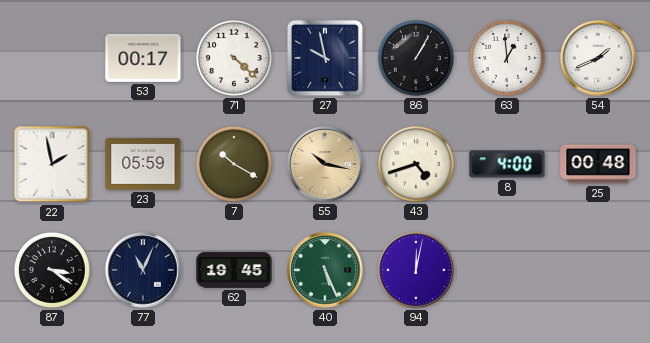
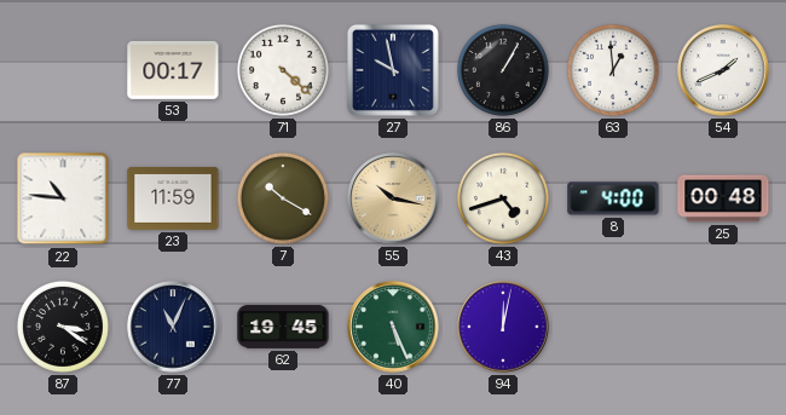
22: 1:58 -> 10:46
23: 05:59 -> 11:59
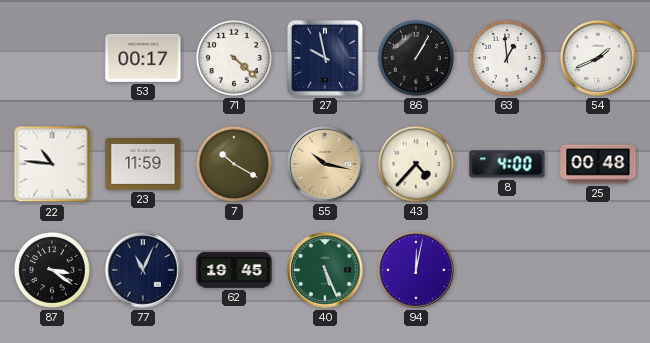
43: 4:42 -> 4:37
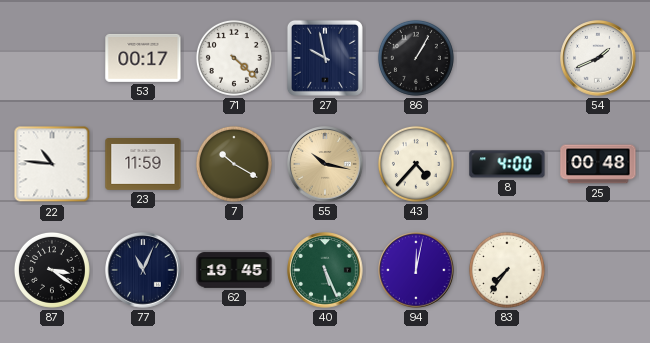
63: 12:59 -> none
83: none -> 7:36
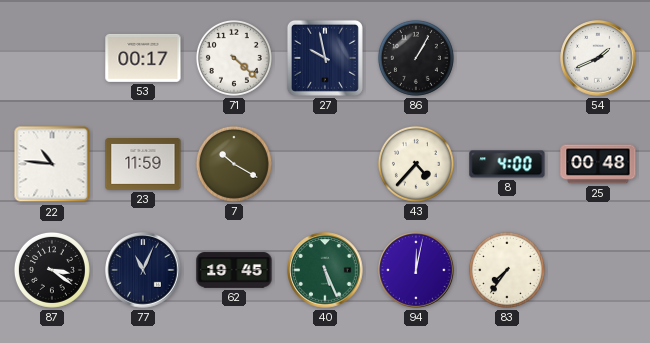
55: 10:17 -> none
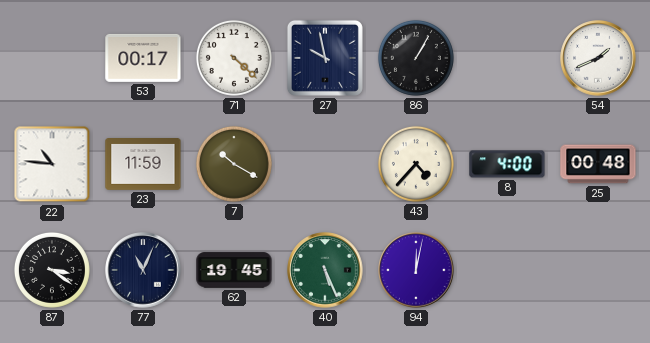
83: 7:36 -> none
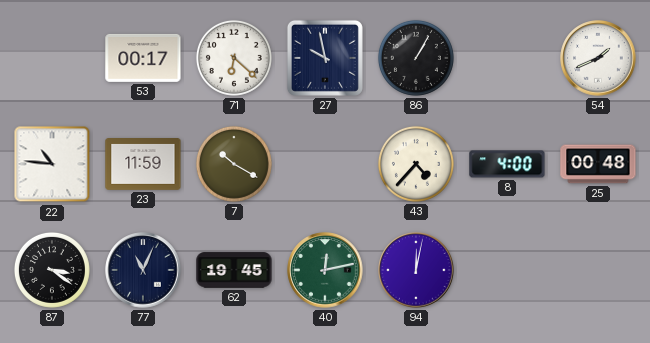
71: 4:22 -> 6:22
40: 5:26 -> 12:13
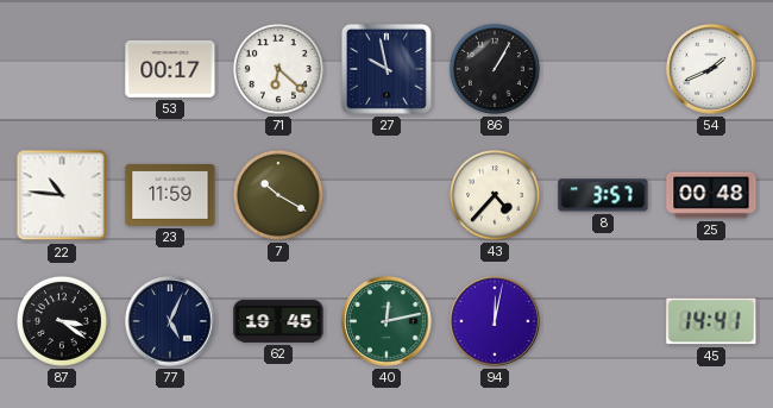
8: 4:00 -> 3:57
77: 11:04 -> 5:04
45: none -> 14:41
